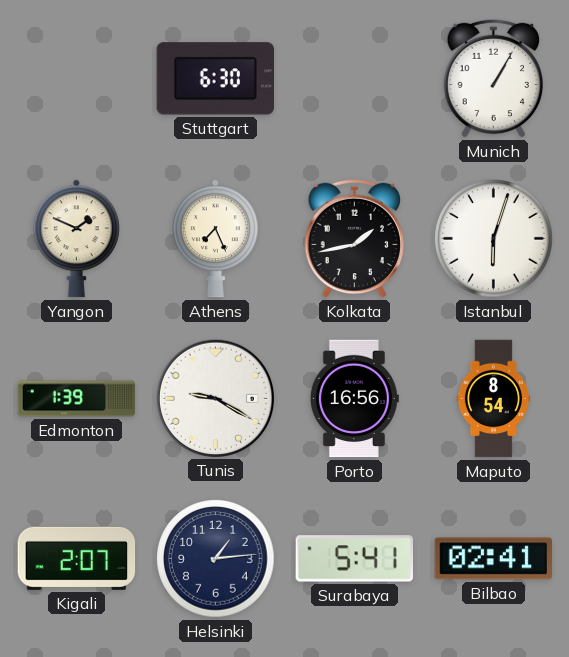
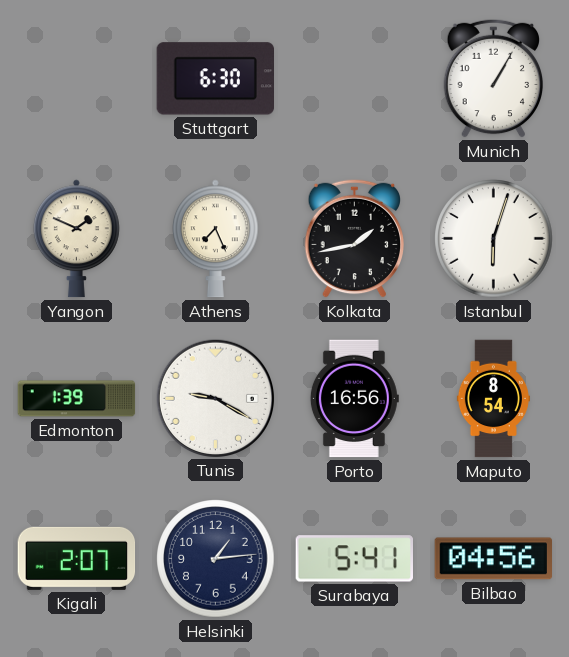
Bilbao: 02:41 -> 04:56
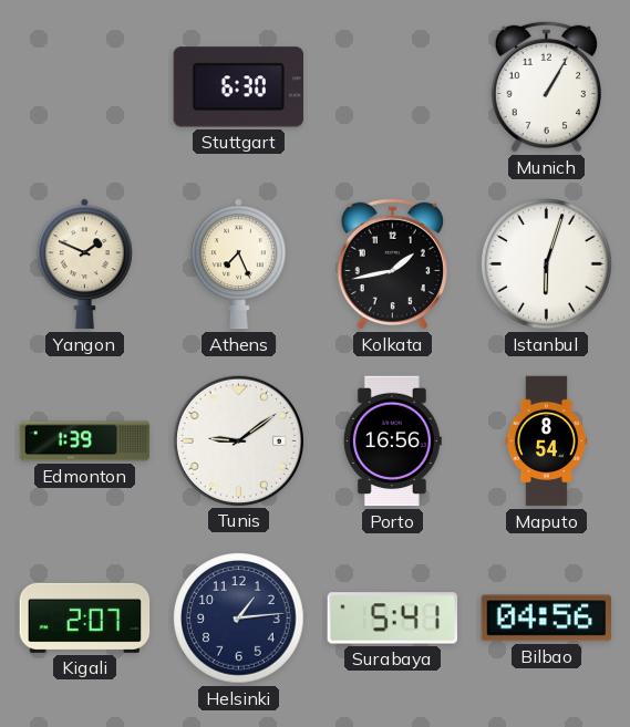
Tunis: 9:20 -> 9:09
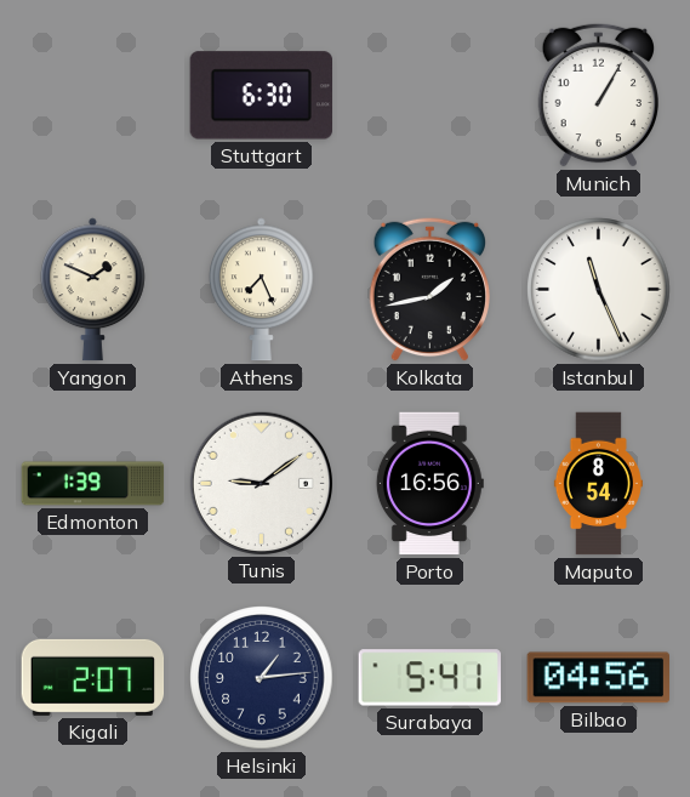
Istanbul: 6:03 -> 11:26
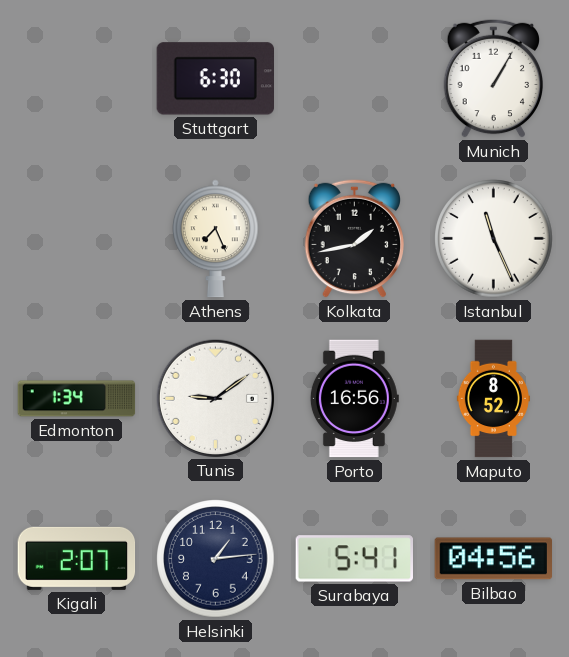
Yangon: 1:49 -> none
Edmonton: 1:39 -> 1:34
Maputo: 8:54 -> 8:52
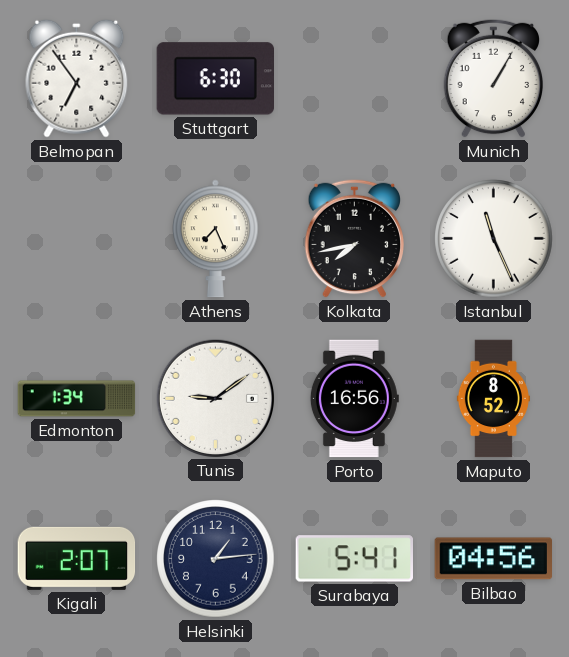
Belmopan: none -> 6:54
Kolkata: 1:43 -> 7:43
